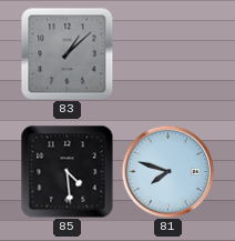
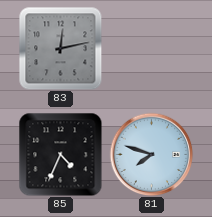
83: 1:08 -> 12:13
85: 4:29 -> 4:34
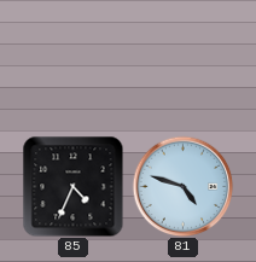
83: 12:13 -> none
81: 7:48 -> 4:48
